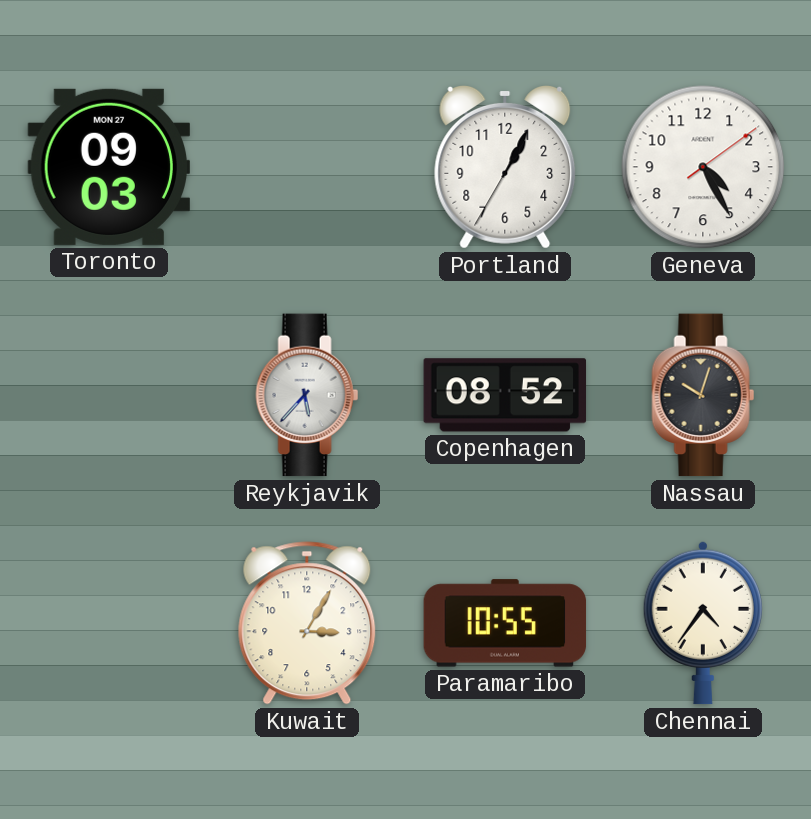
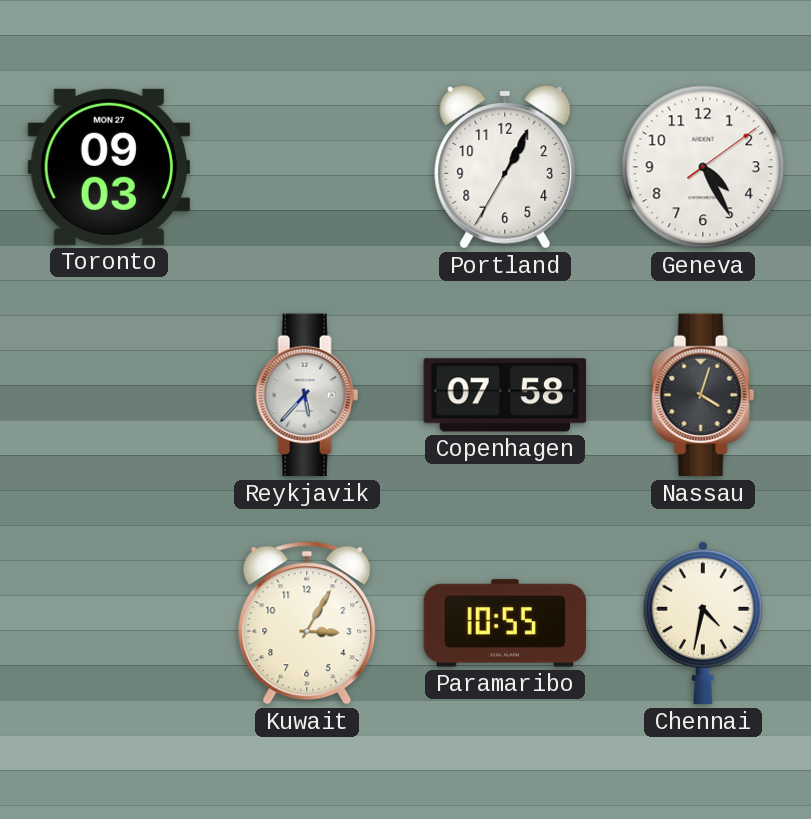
Copenhagen: 08:52 -> 07:58
Nassau: 10:03 -> 4:03
Chennai: 4:36 -> 4:32
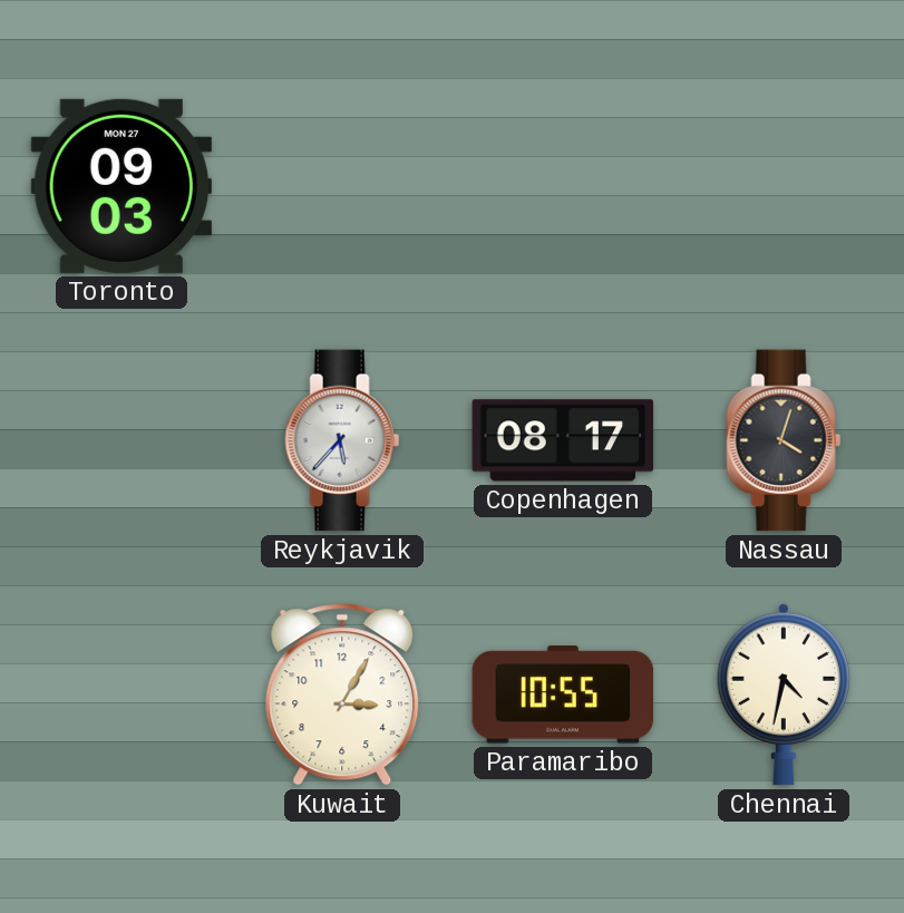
Portland: 1:04 -> none
Geneva: 4:25 -> none
Copenhagen: 07:58 -> 08:17
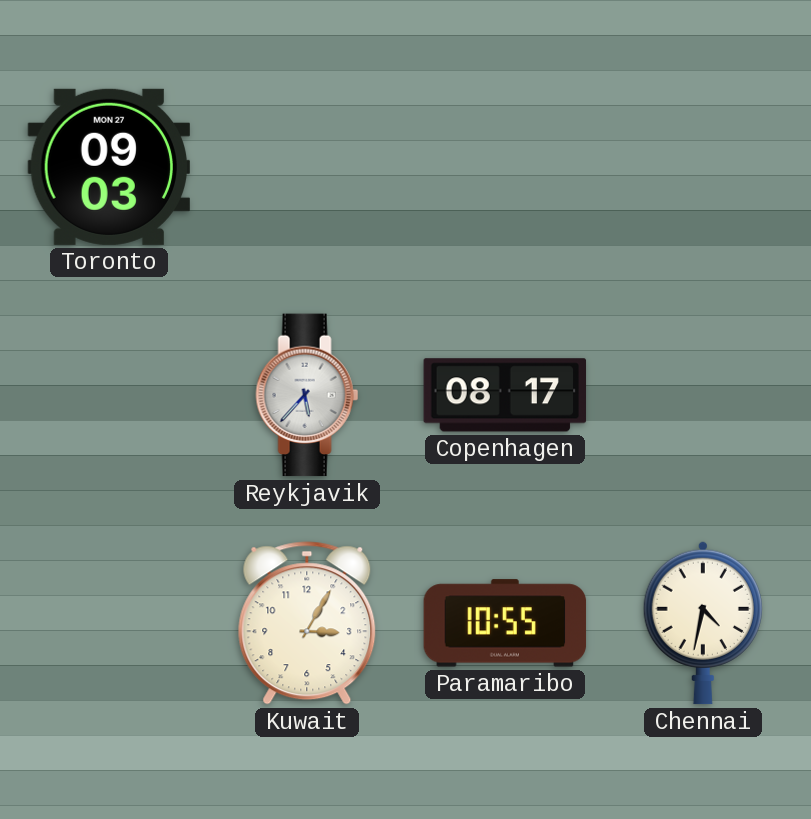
Nassau: 4:03 -> none
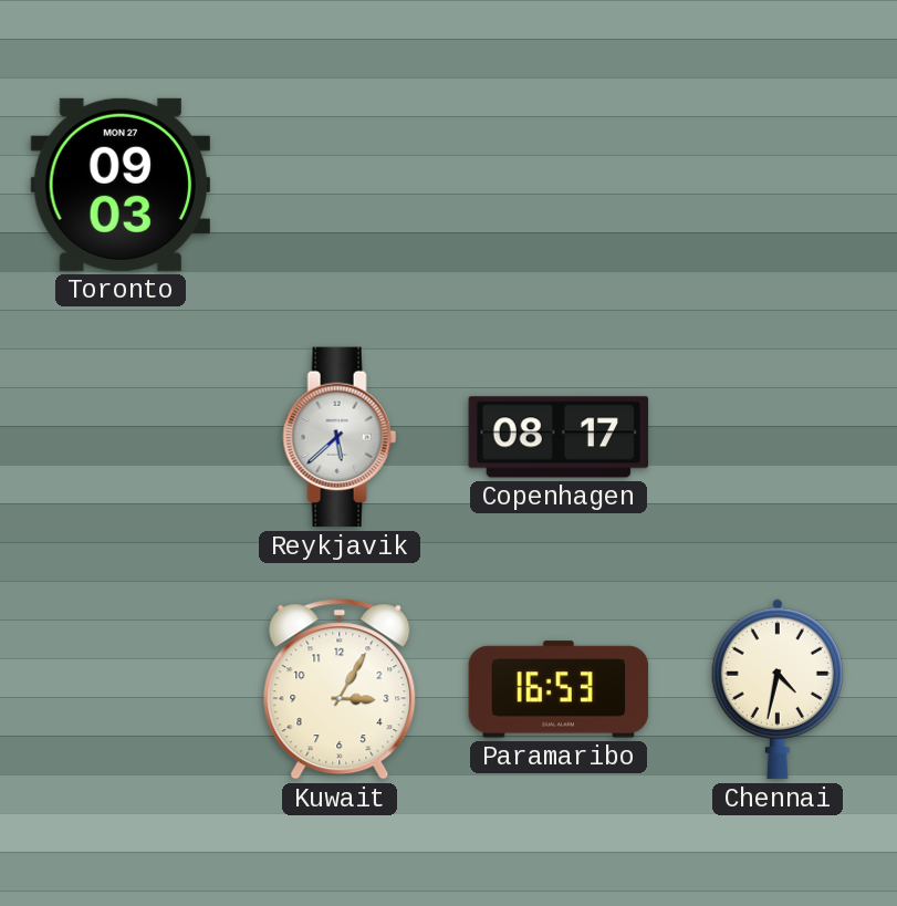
Reykjavik: 5:37 -> 5:38
Paramaribo: 10:55 -> 16:53
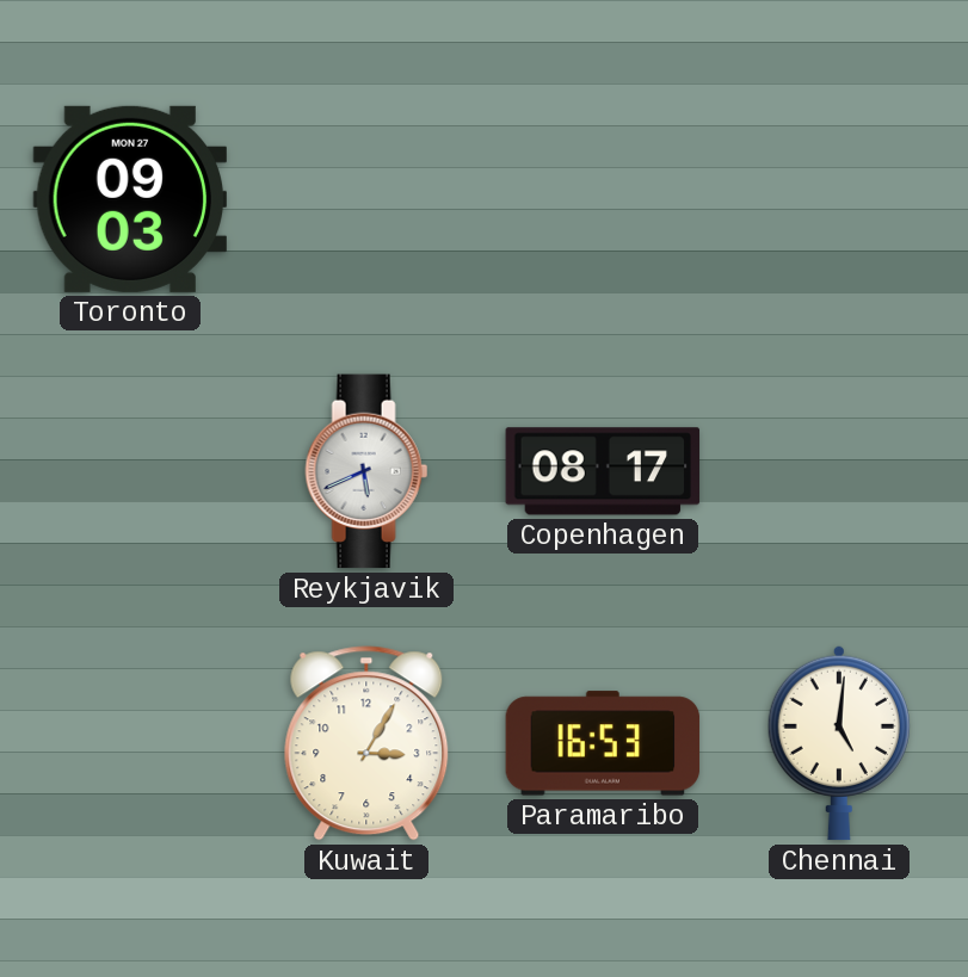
Reykjavik: 5:38 -> 5:41
Chennai: 4:32 -> 5:01
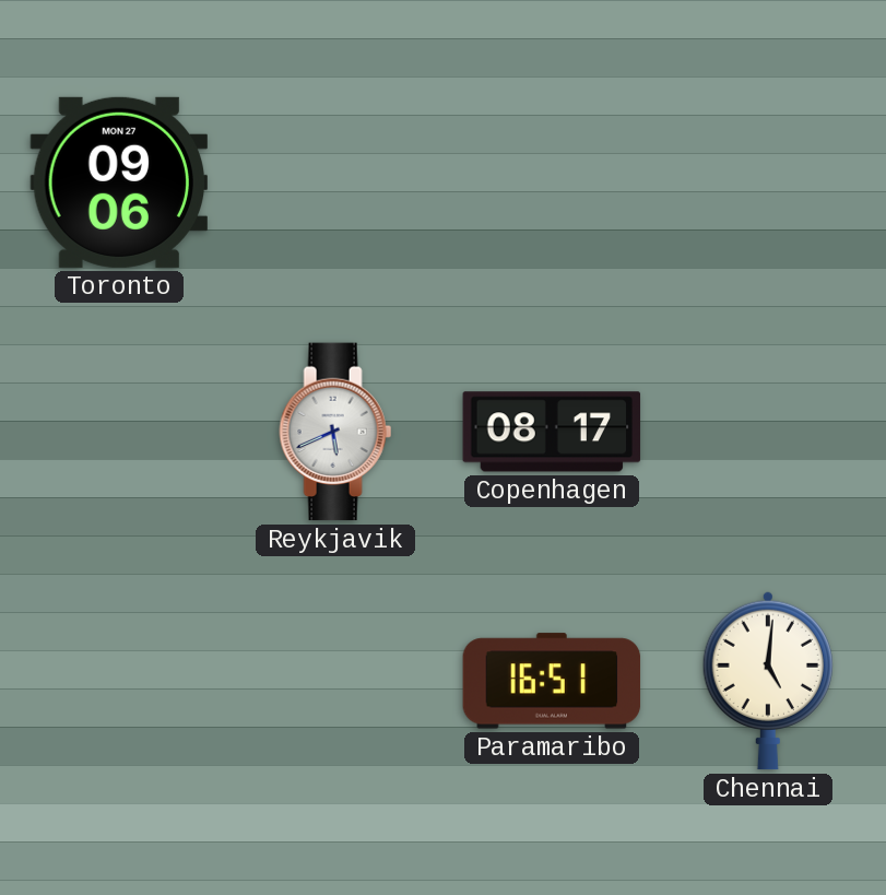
Toronto: 09:03 -> 09:06
Kuwait: 3:05 -> none
Paramaribo: 16:53 -> 16:51
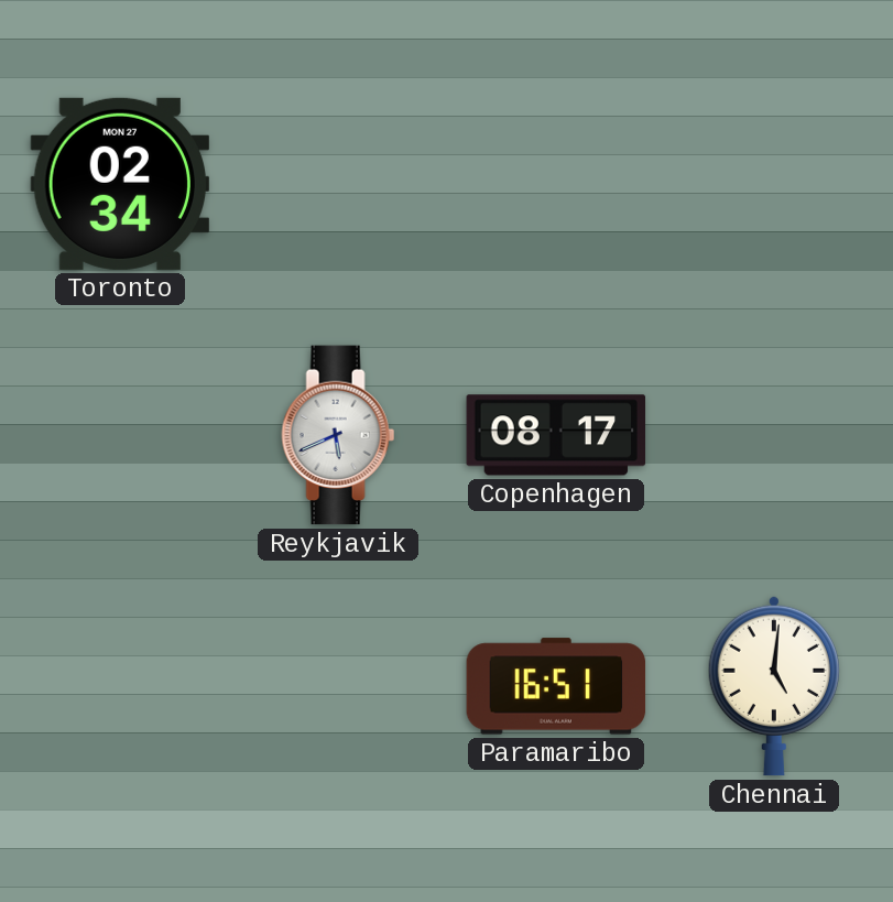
Toronto: 09:06 -> 02:34
